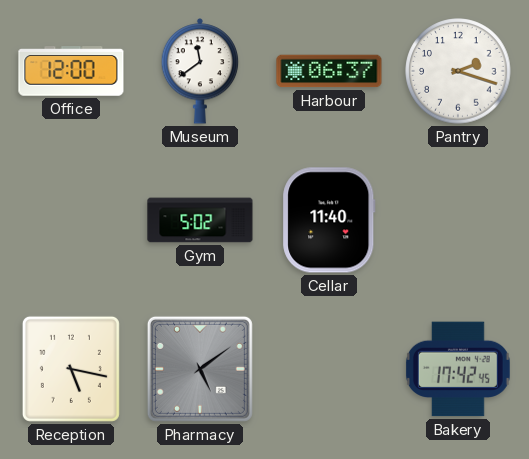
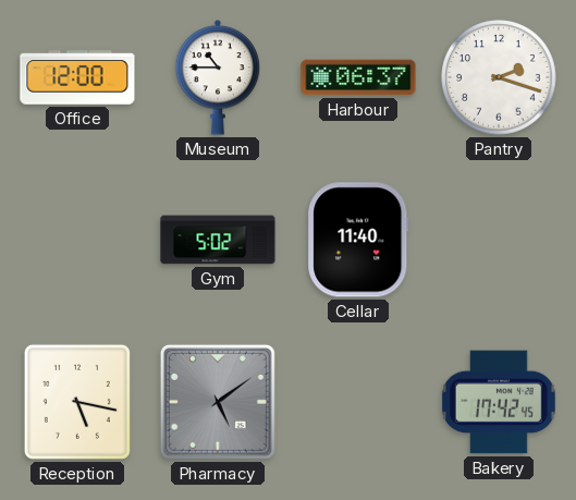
Museum: 11:39 -> 10:45
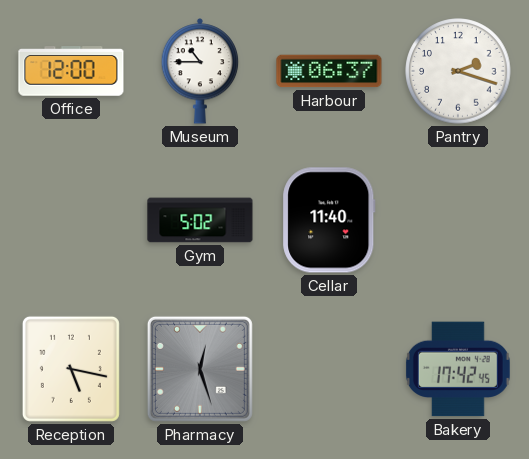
Pharmacy: 5:09 -> 12:27
